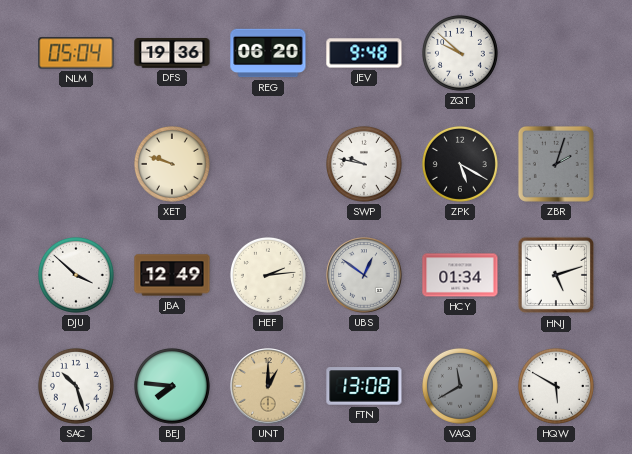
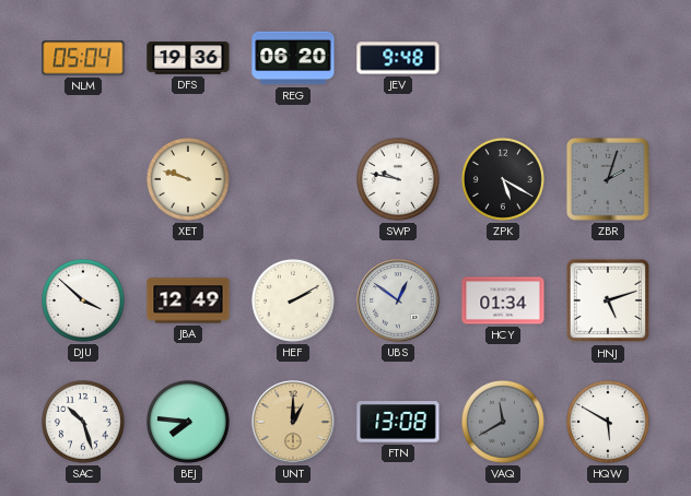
ZQT: 9:52 -> none
HEF: 2:14 -> 2:10
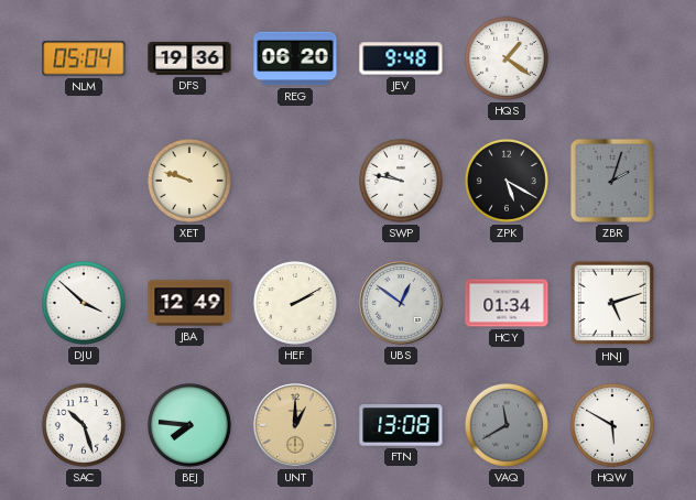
HQS: none -> 1:21
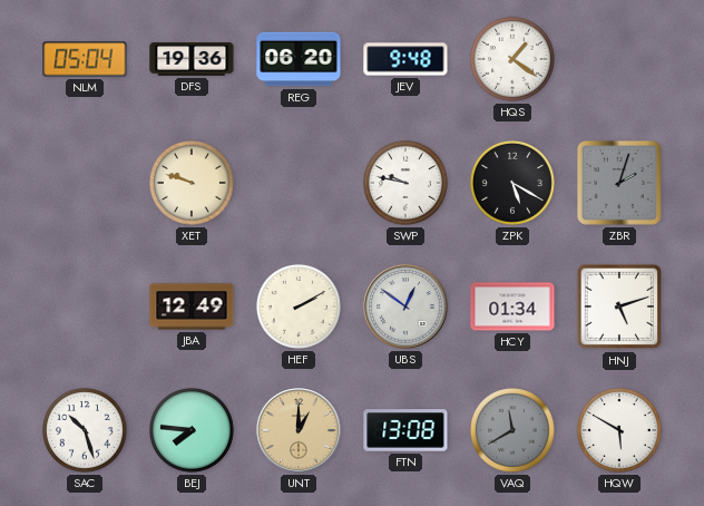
DJU: 3:52 -> none
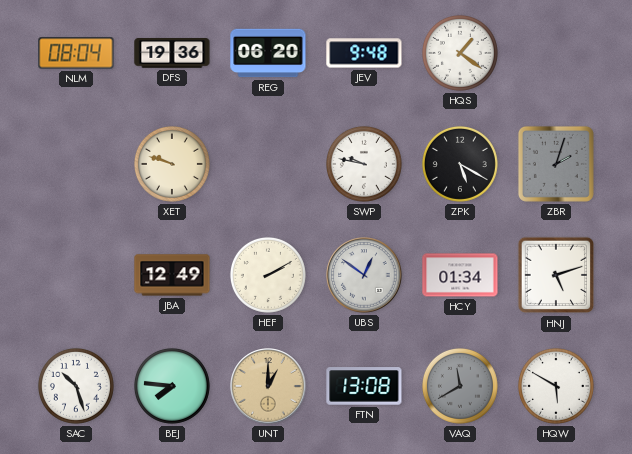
NLM: 05:04 -> 08:04
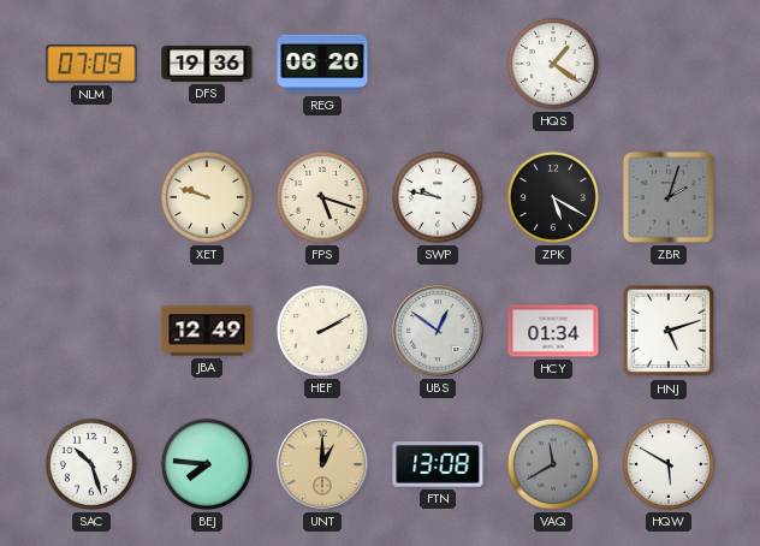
NLM: 08:04 -> 07:09
JEV: 9:48 -> none
FPS: none -> 5:18
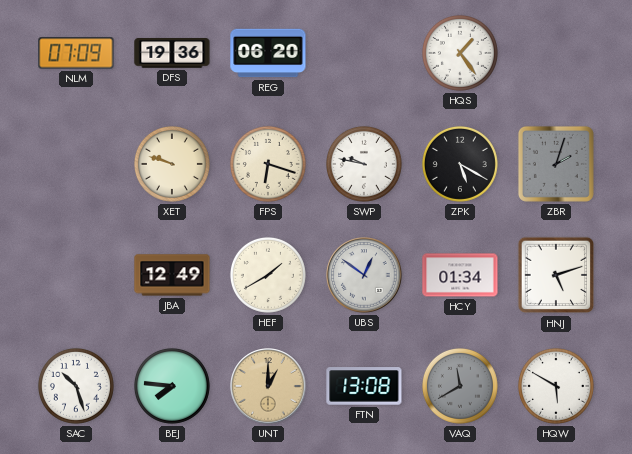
HQS: 1:21 -> 1:24
FPS: 5:18 -> 6:18
HEF: 2:10 -> 1:40
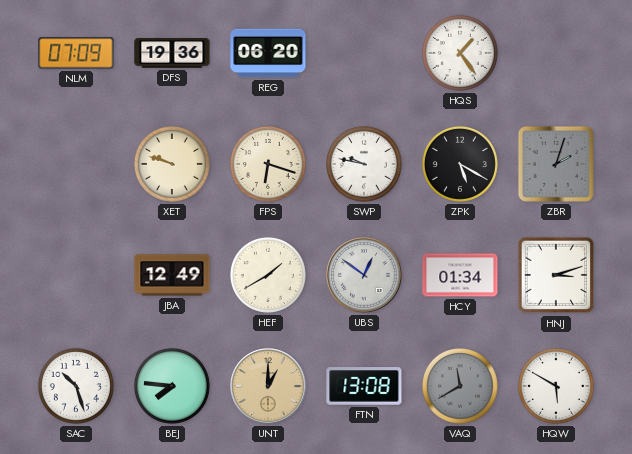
HNJ: 5:12 -> 3:12
